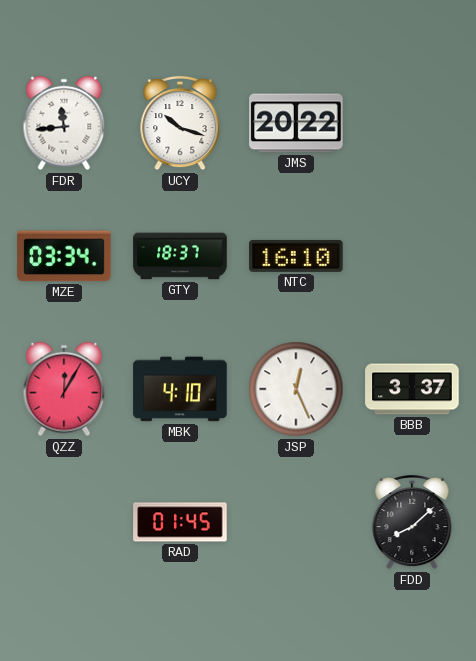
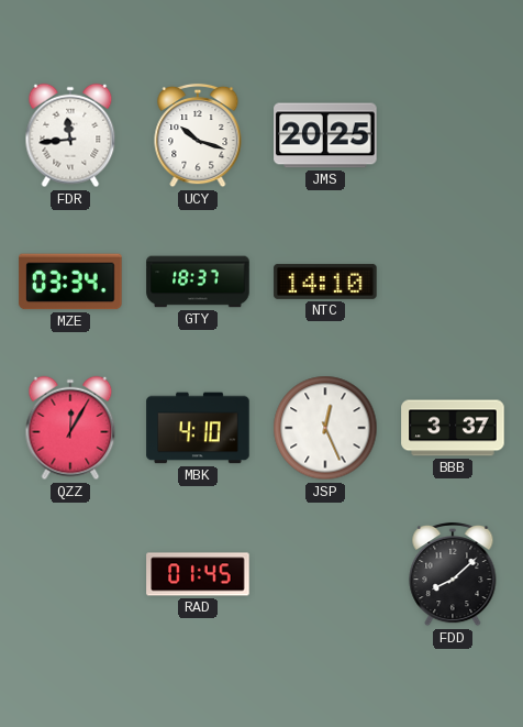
JMS: 20:22 -> 20:25
NTC: 16:10 -> 14:10
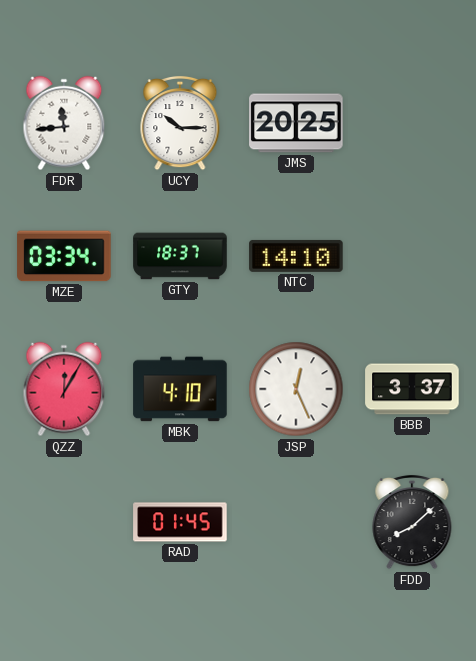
UCY: 10:18 -> 10:15
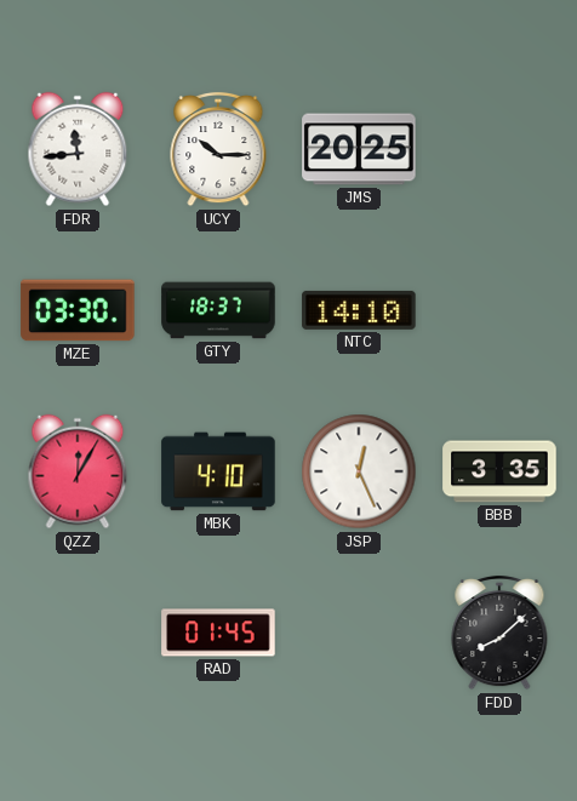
MZE: 03:34 -> 03:30
BBB: 3:37 -> 3:35
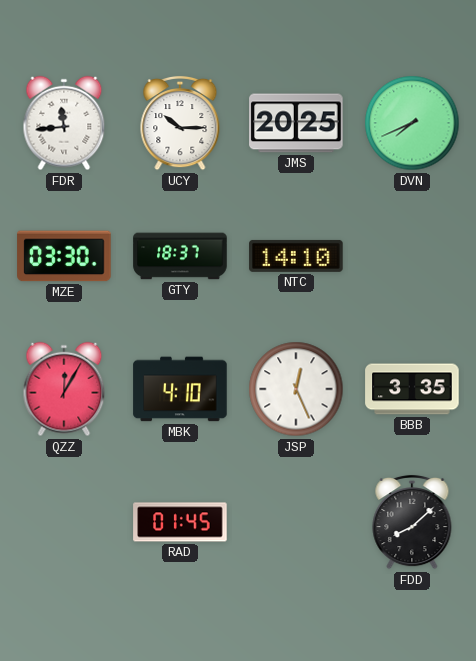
DVN: none -> 7:41
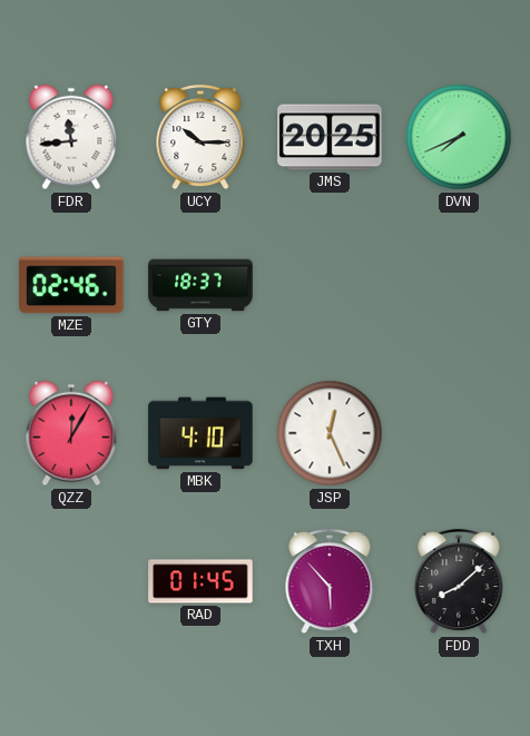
MZE: 03:30 -> 02:46
NTC: 14:10 -> none
BBB: 3:35 -> none
TXH: none -> 5:53
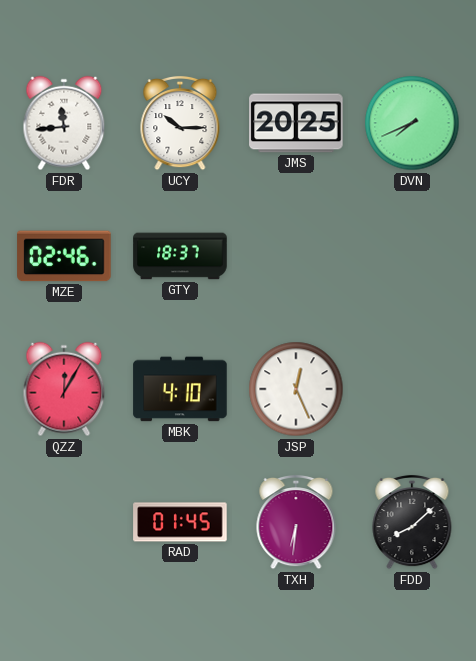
TXH: 5:53 -> 6:31
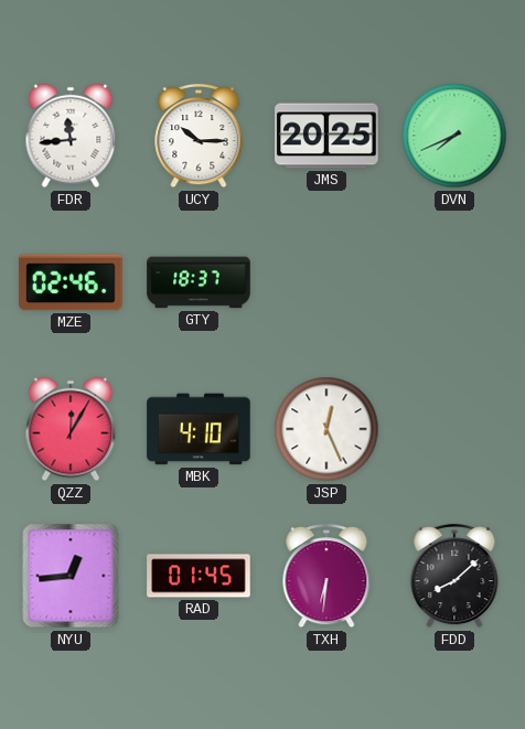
NYU: none -> 12:44
